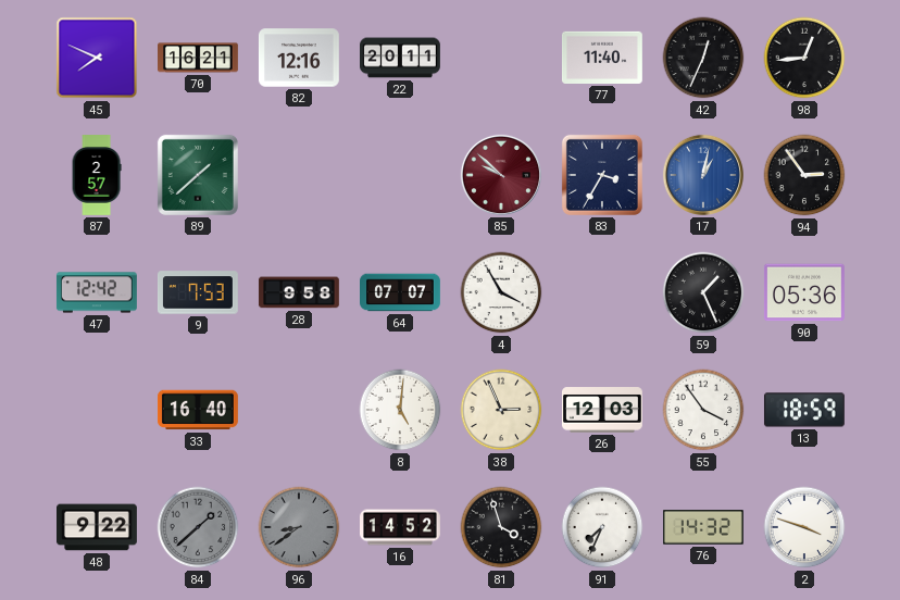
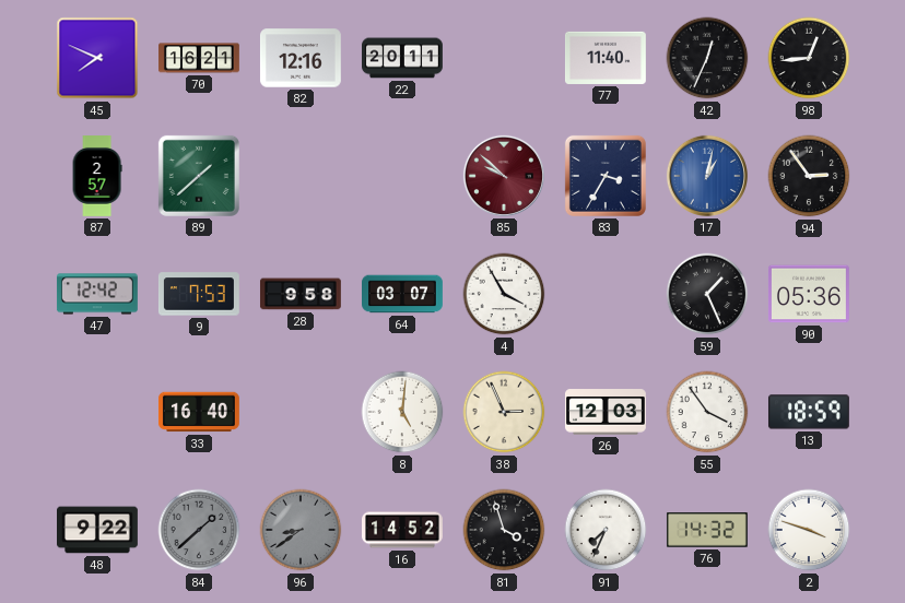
64: 07:07 -> 03:07
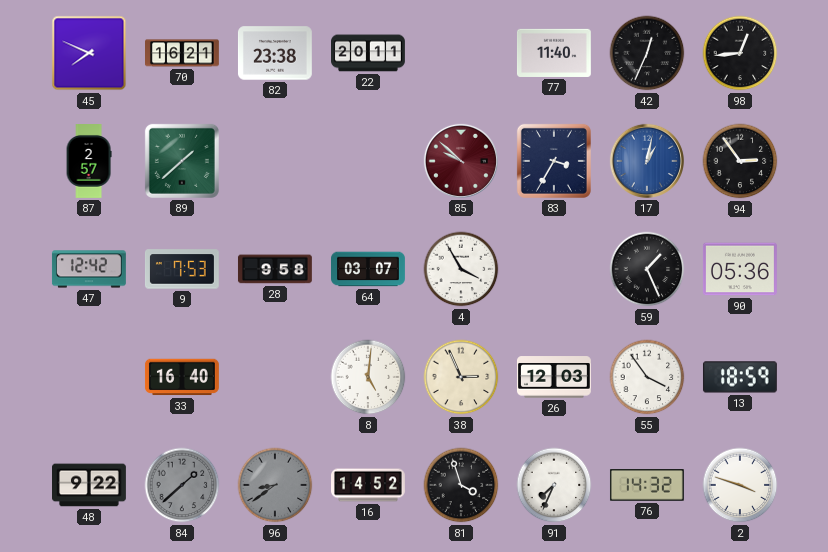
82: 12:16 -> 23:38
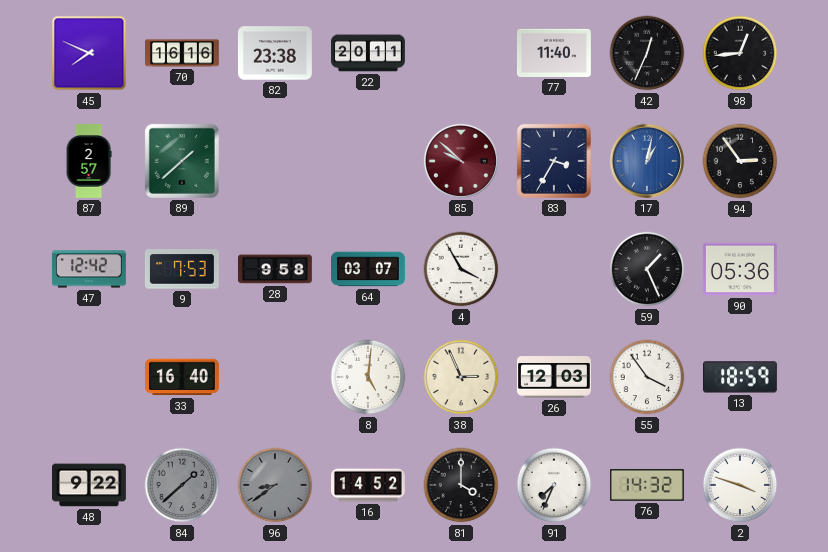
70: 16:21 -> 16:16
81: 3:57 -> 4:00
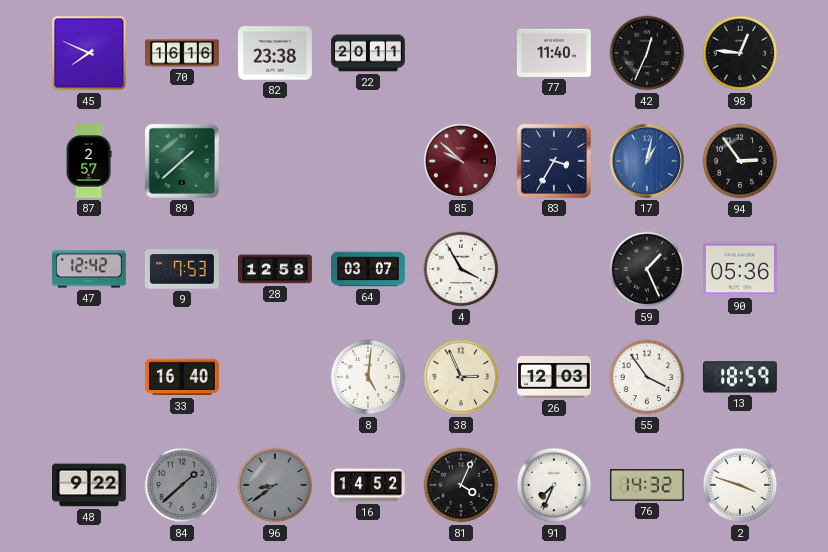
98: 12:44 -> 12:46
28: 9:58 -> 12:58
81: 4:00 -> 4:04
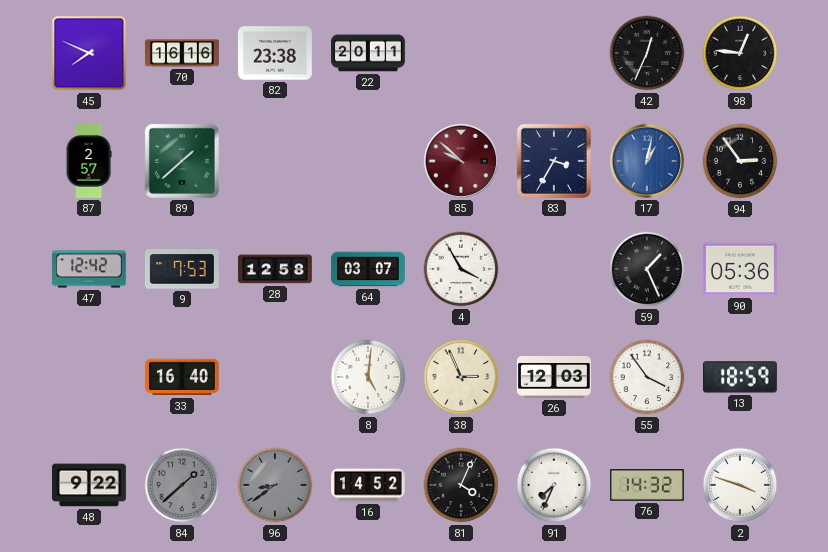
77: 11:40 -> none
